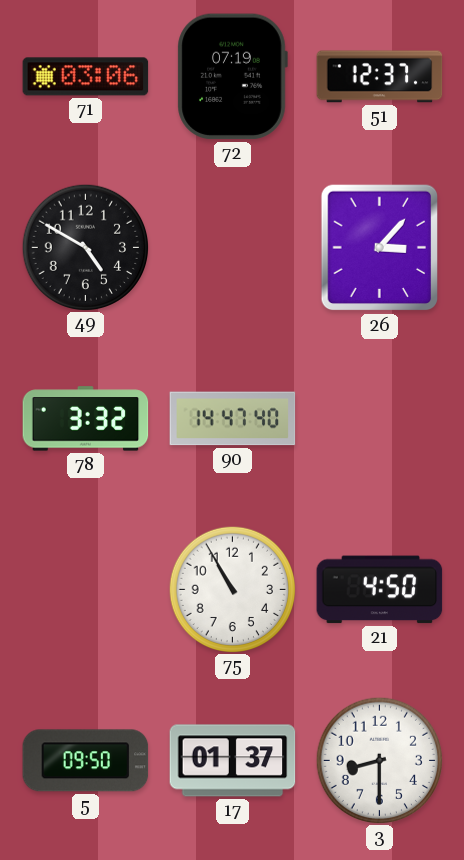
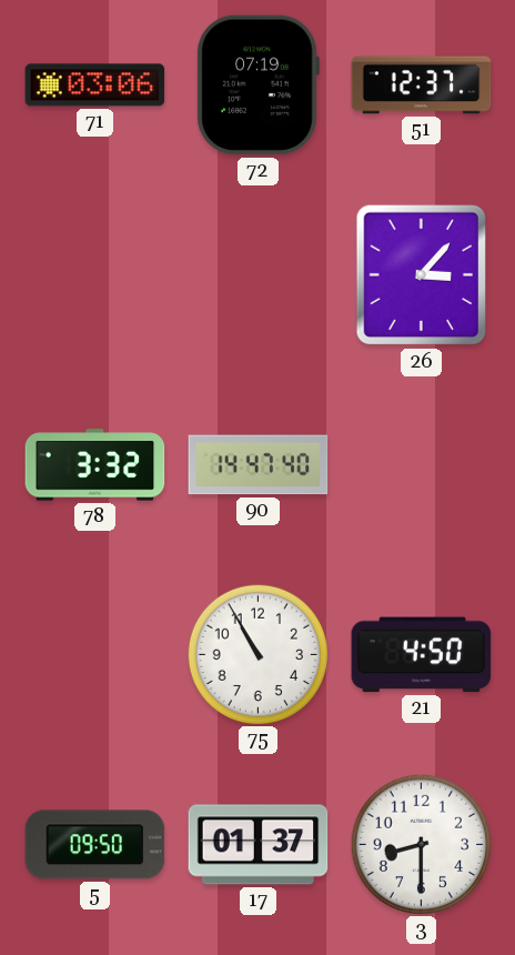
49: 4:50 -> none
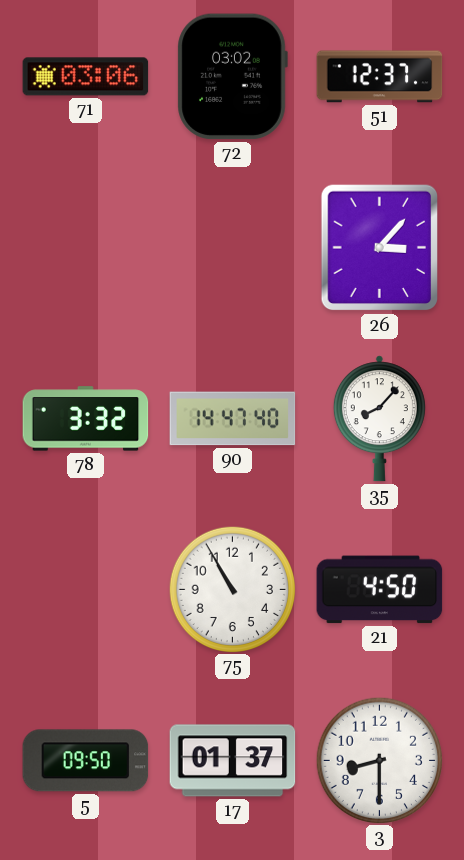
72: 07:19 -> 03:02
35: none -> 8:07
